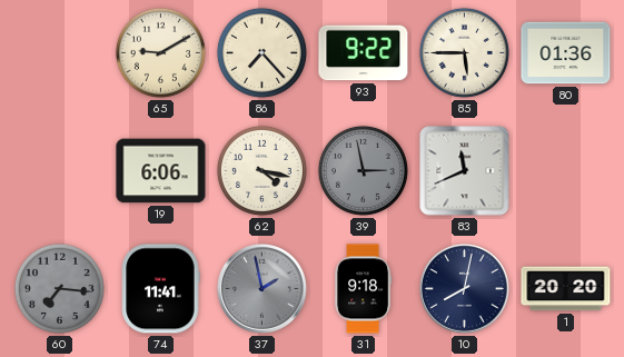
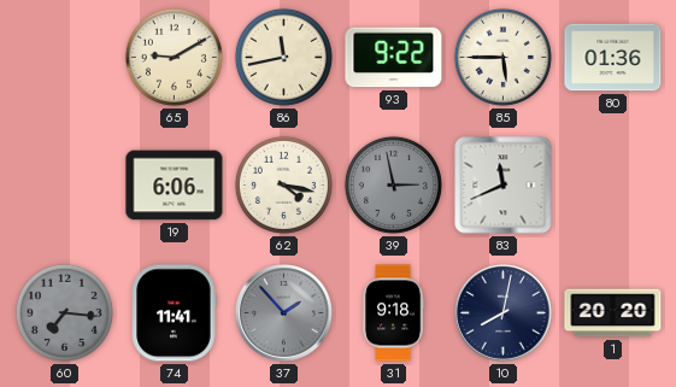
86: 7:23 -> 11:43
37: 1:58 -> 1:53
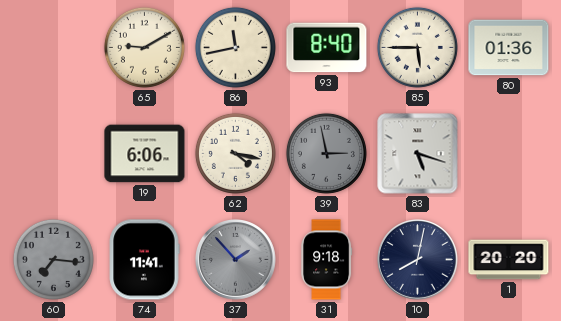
93: 9:22 -> 8:40
83: 11:41 -> 5:18
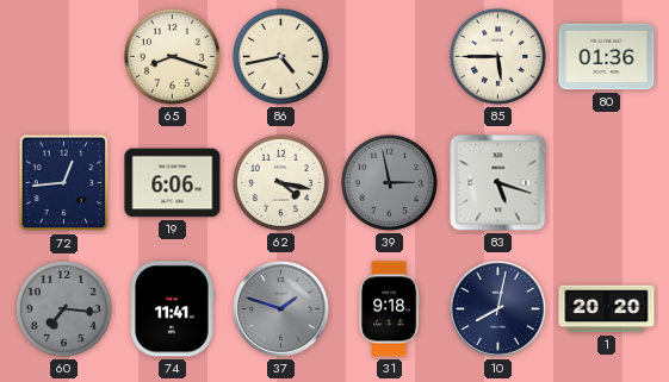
65: 9:10 -> 8:18
86: 11:43 -> 4:43
93: 8:40 -> none
72: none -> 12:44
37: 1:53 -> 1:48
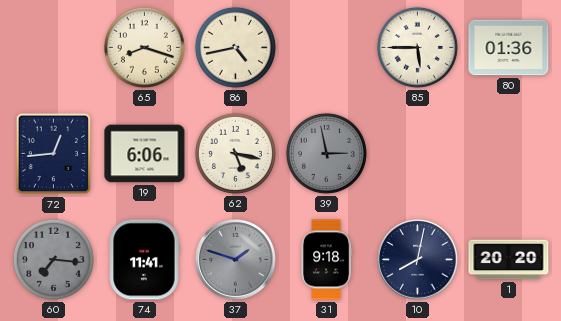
62: 4:17 -> 5:17
83: 5:18 -> none
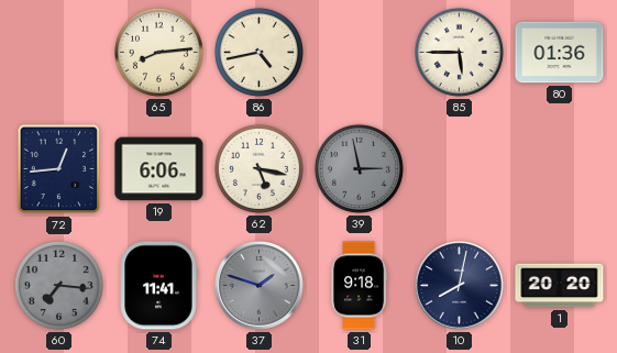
65: 8:18 -> 8:14
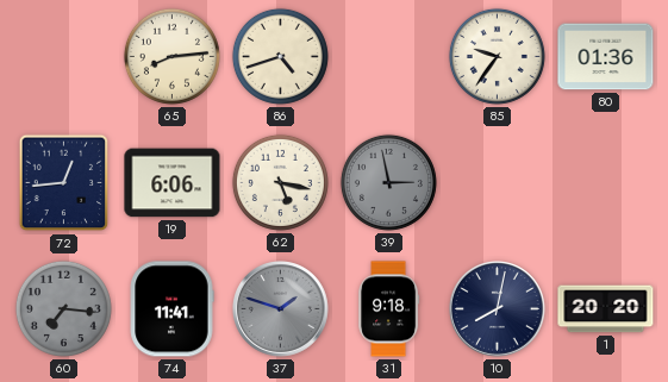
86: 4:43 -> 4:42
85: 5:45 -> 9:36
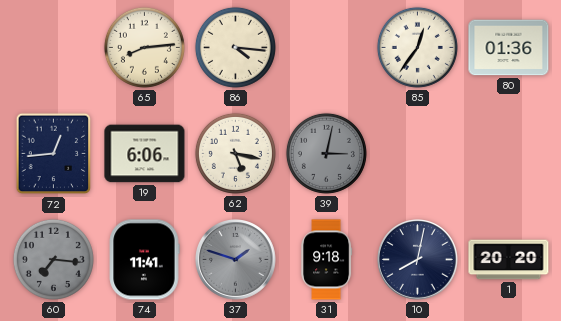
86: 4:42 -> 4:16
85: 9:36 -> 12:36
39: 2:58 -> 3:02
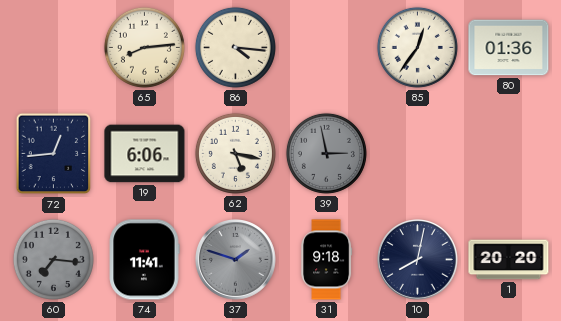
39: 3:02 -> 2:58
